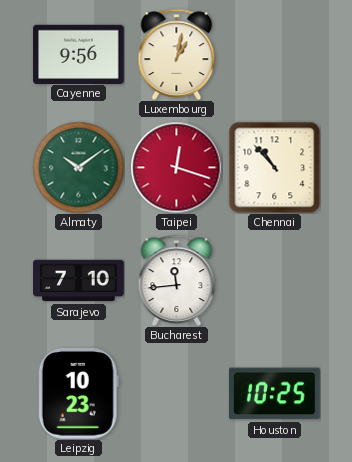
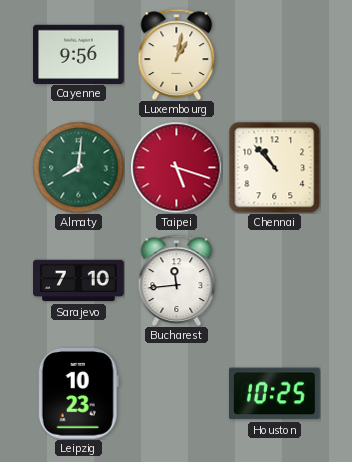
Almaty: 10:09 -> 8:01
Taipei: 12:18 -> 5:18
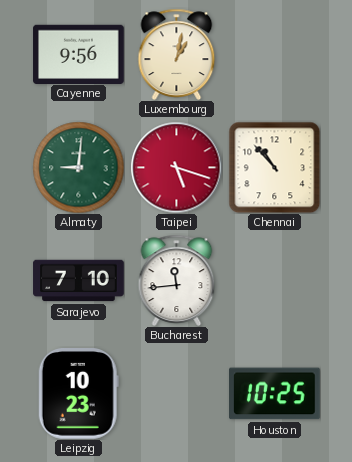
Almaty: 8:01 -> 9:01
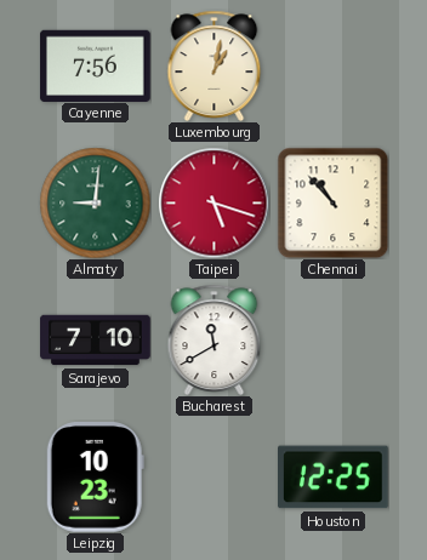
Cayenne: 9:56 -> 7:56
Bucharest: 11:44 -> 11:40
Houston: 10:25 -> 12:25
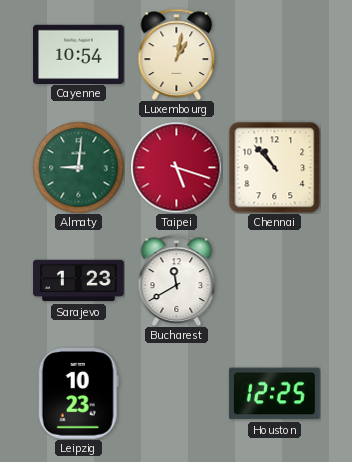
Cayenne: 7:56 -> 10:54
Sarajevo: 7:10 -> 1:23
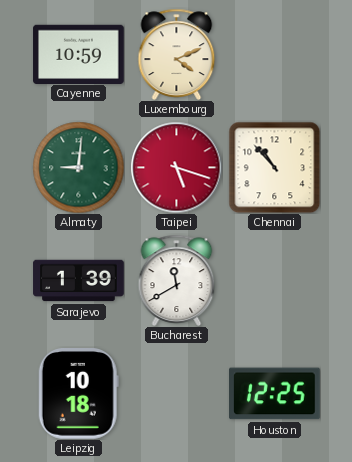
Cayenne: 10:54 -> 10:59
Luxembourg: 1:02 -> 4:11
Sarajevo: 1:23 -> 1:39
Leipzig: 10:23 -> 10:18
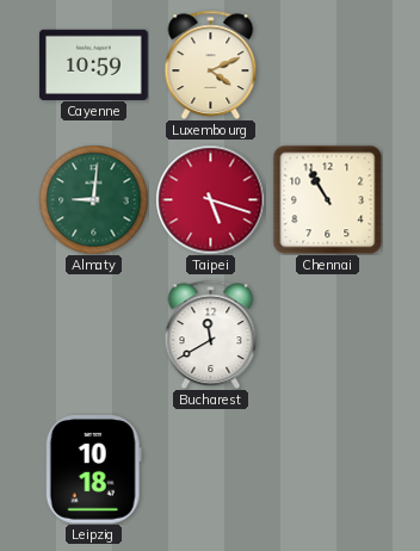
Chennai: 10:53 -> 10:55
Sarajevo: 1:39 -> none
Houston: 12:25 -> none
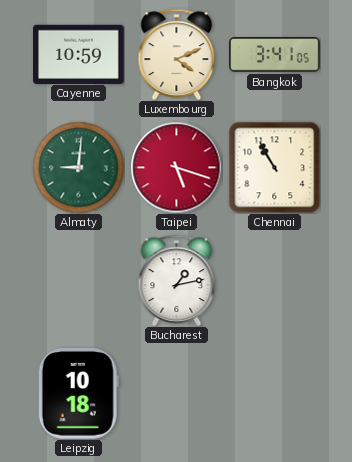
Bangkok: none -> 3:41
Bucharest: 11:40 -> 1:13
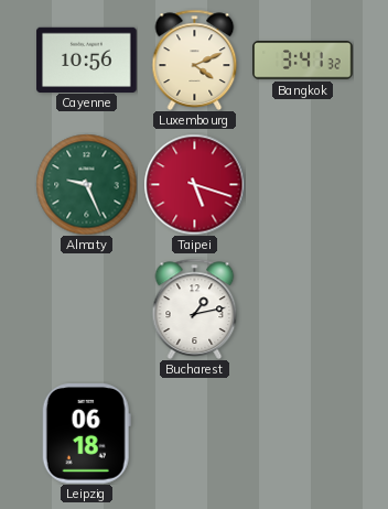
Cayenne: 10:59 -> 10:56
Bangkok: 3:41:05 -> 3:41:32
Almaty: 9:01 -> 9:26
Chennai: 10:55 -> none
Leipzig: 10:18 -> 06:18
